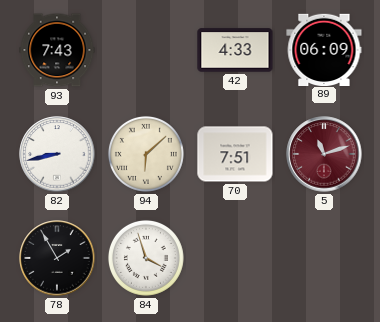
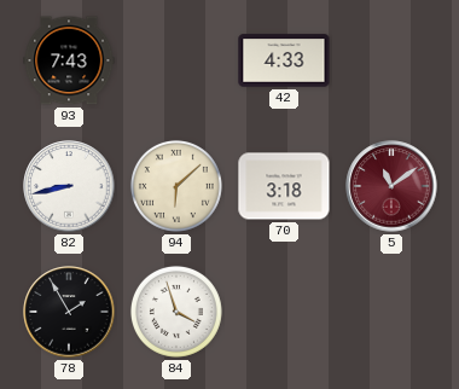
89: 06:09 -> none
70: 7:51 -> 3:18
5: 11:12 -> 11:09
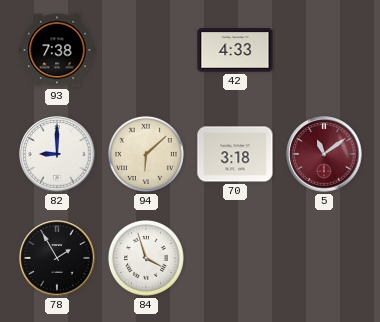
93: 7:43 -> 7:38
82: 8:43 -> 9:00
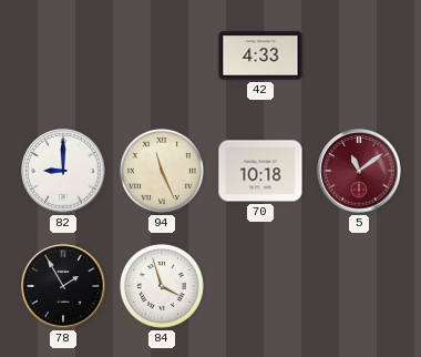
93: 7:38 -> none
94: 6:08 -> 11:26
70: 3:18 -> 10:18
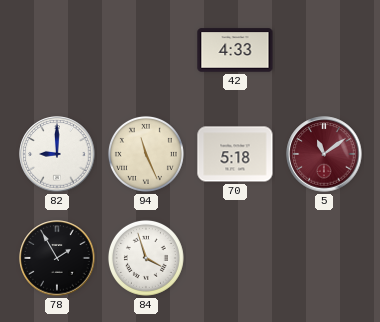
70: 10:18 -> 5:18
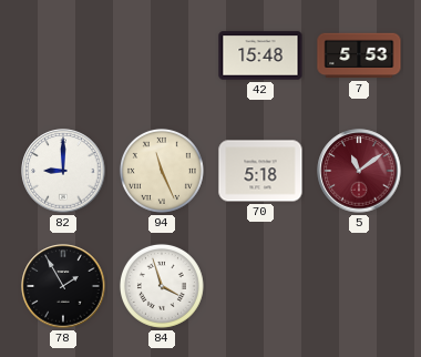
42: 4:33 -> 15:48
7: none -> 5:53
